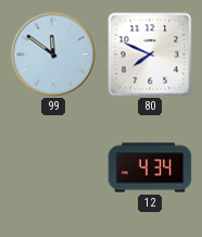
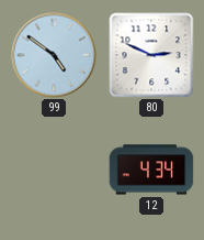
99: 11:51 -> 4:51
80: 7:49 -> 2:49
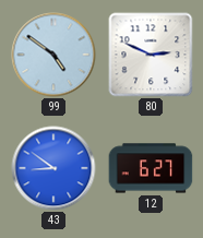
43: none -> 8:51
12: 4:34 -> 6:27
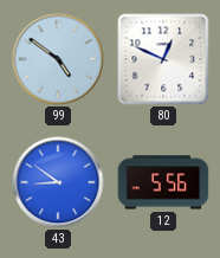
80: 2:49 -> 12:49
12: 6:27 -> 5:56
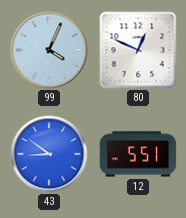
99: 4:51 -> 4:04
12: 5:56 -> 5:51
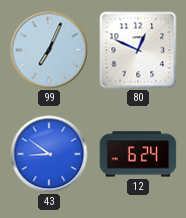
99: 4:04 -> 7:04
12: 5:51 -> 6:24
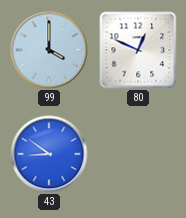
99: 7:04 -> 4:00
12: 6:24 -> none
